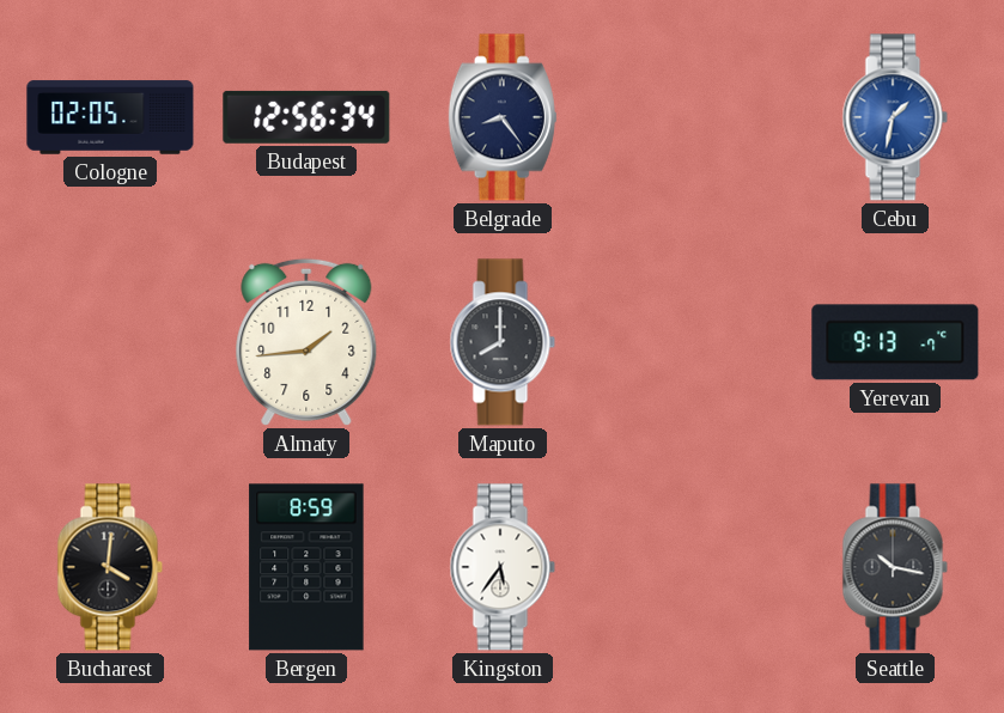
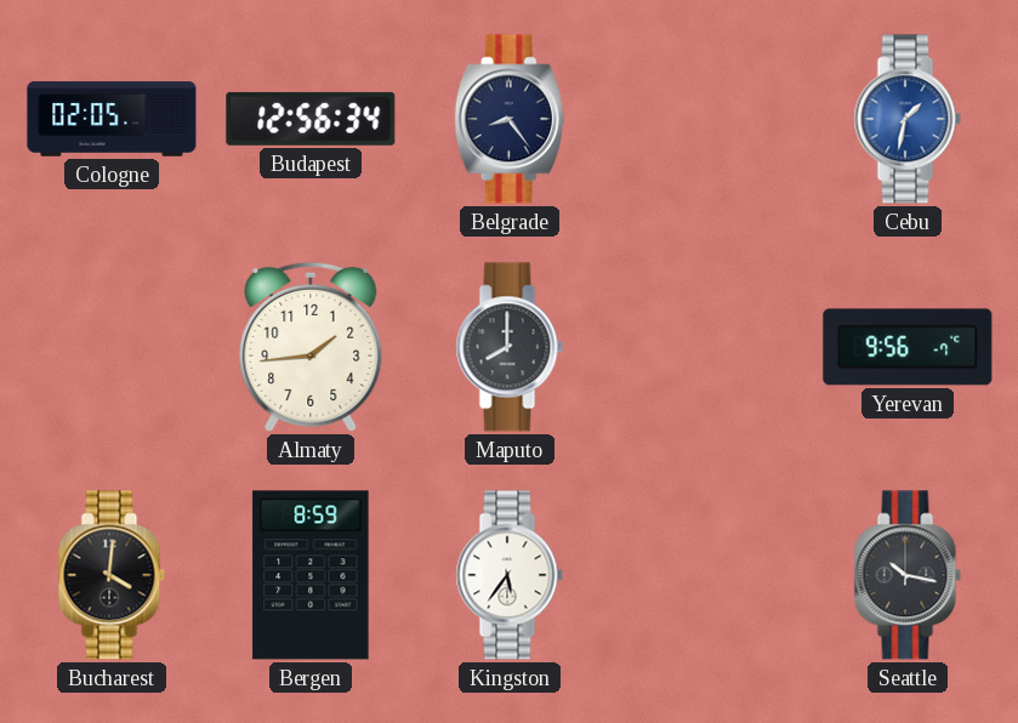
Yerevan: 9:13 -> 9:56
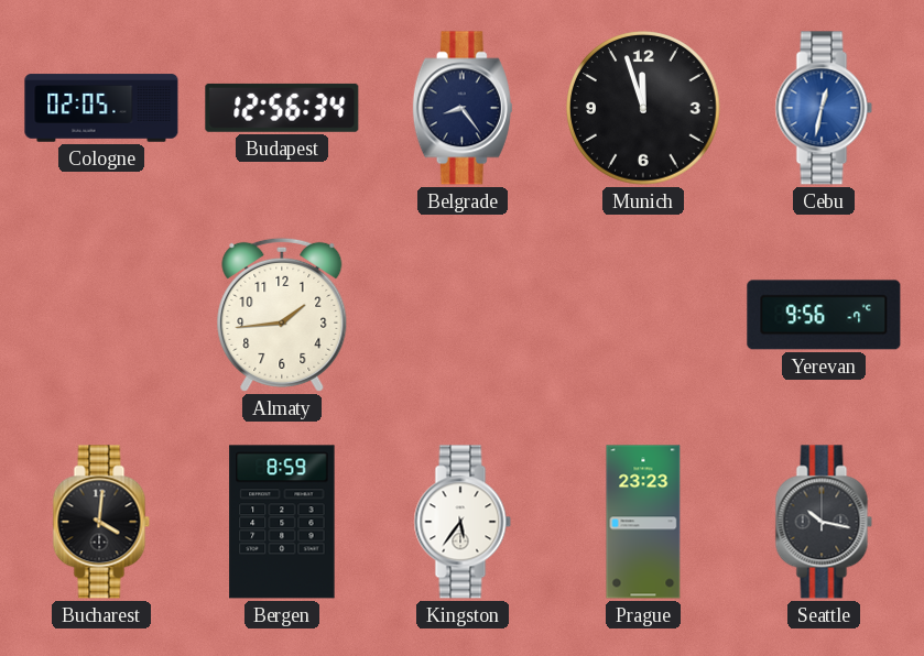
Munich: none -> 11:57
Cebu: 1:32 -> 12:32
Maputo: 8:00 -> none
Prague: none -> 23:23
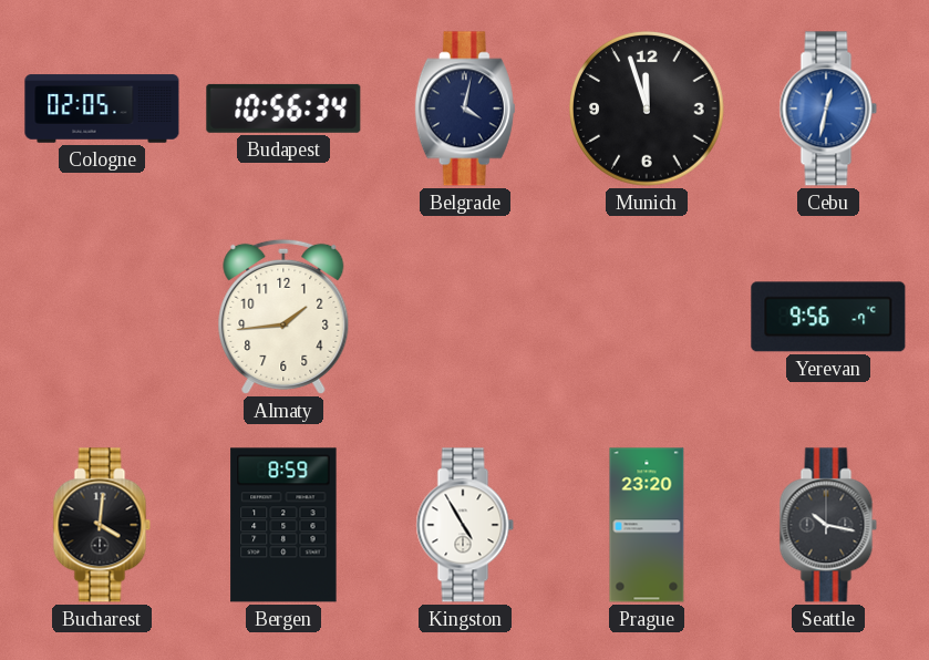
Budapest: 12:56 -> 10:56
Belgrade: 8:24 -> 4:02
Kingston: 5:36 -> 4:55
Prague: 23:23 -> 23:20
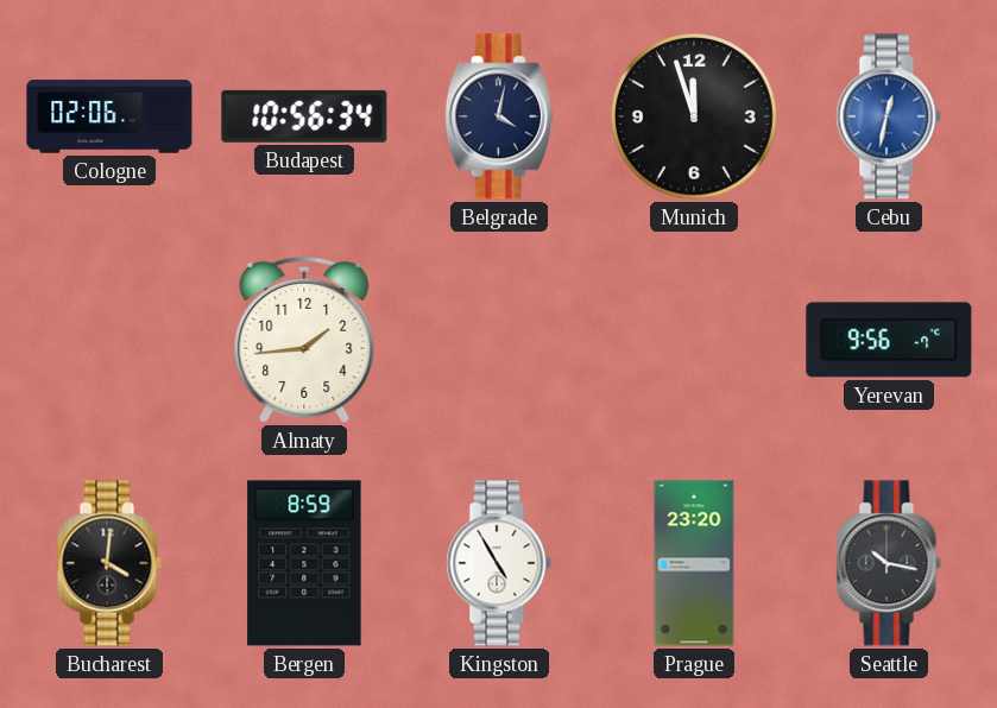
Cologne: 02:05 -> 02:06
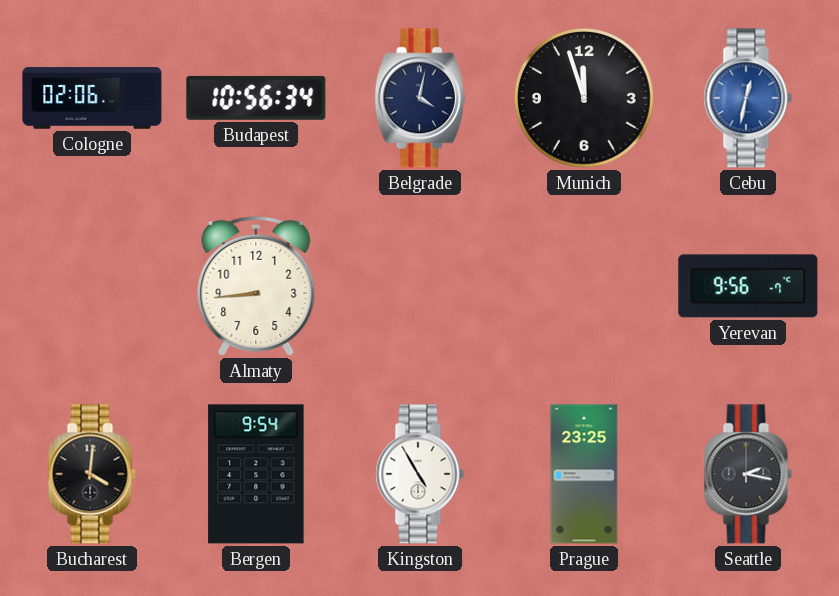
Almaty: 1:44 -> 8:44
Bergen: 8:59 -> 9:54
Prague: 23:20 -> 23:25
Seattle: 10:17 -> 2:17
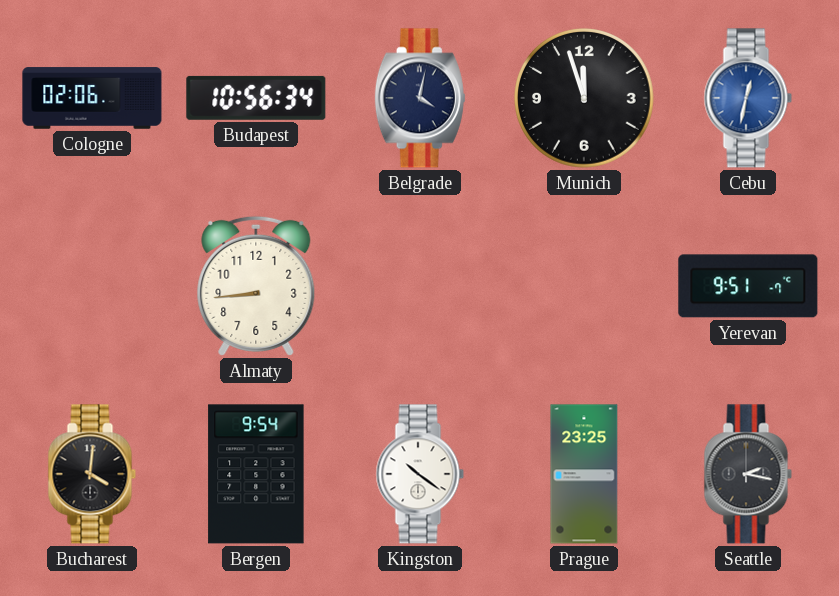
Yerevan: 9:56 -> 9:51
Kingston: 4:55 -> 10:21
